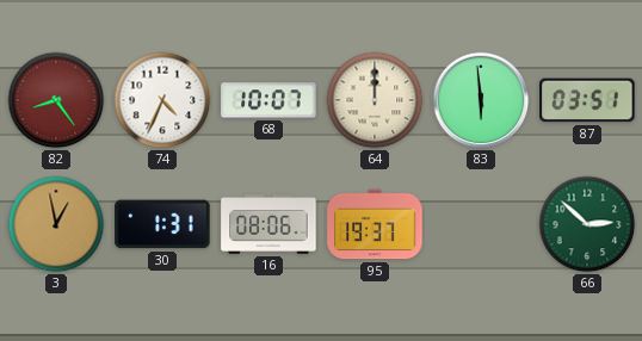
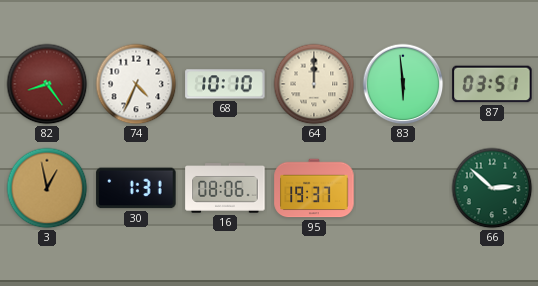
68: 10:07 -> 10:10
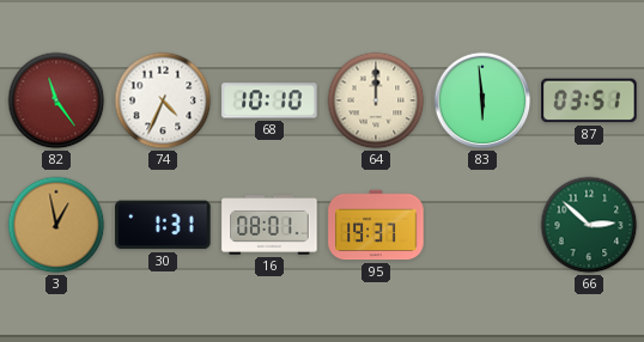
82: 8:24 -> 11:24
16: 08:06 -> 08:01
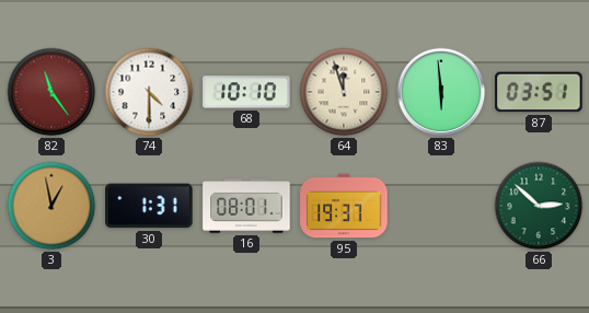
74: 4:34 -> 4:30
64: 12:00 -> 11:57
